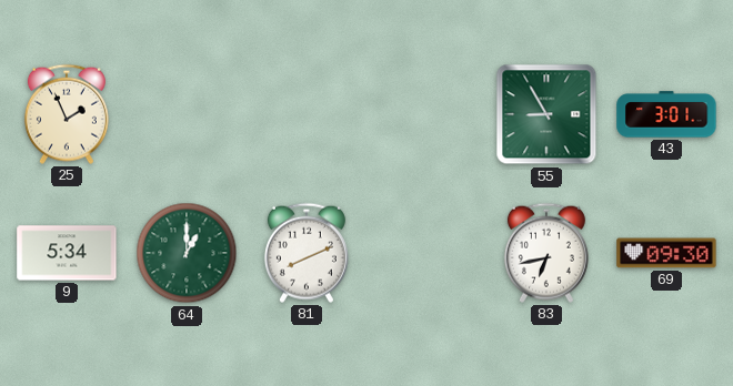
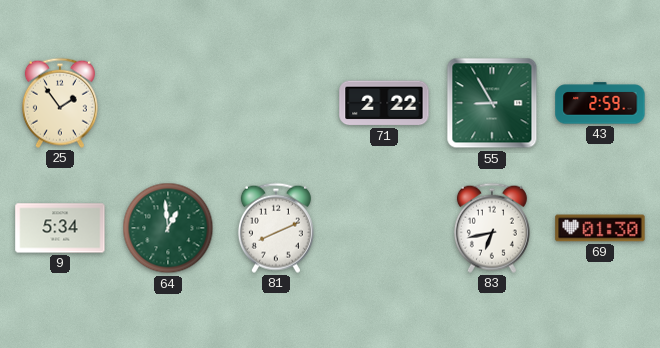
25: 1:56 -> 1:54
71: none -> 2:22
43: 3:01 -> 2:59
64: 1:00 -> 12:59
69: 09:30 -> 01:30
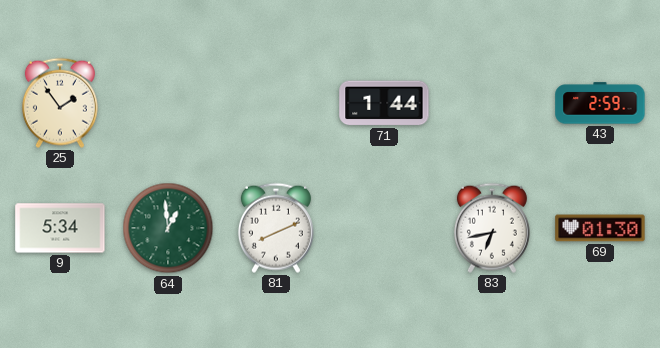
71: 2:22 -> 1:44
55: 8:55 -> none
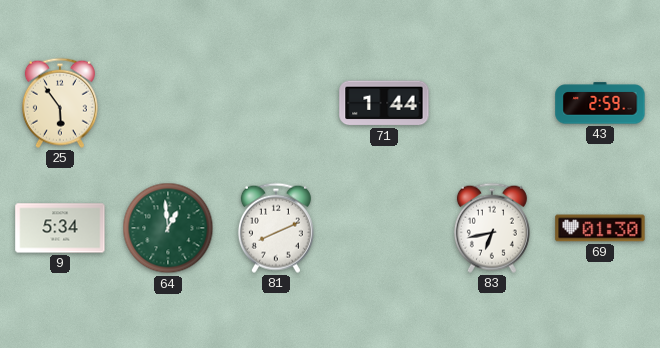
25: 1:54 -> 5:54
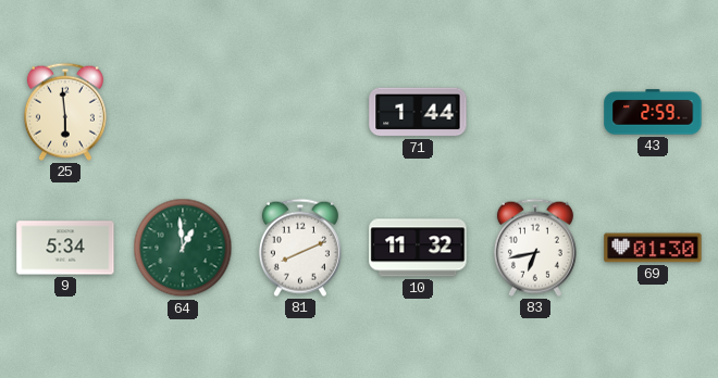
25: 5:54 -> 5:59
10: none -> 11:32
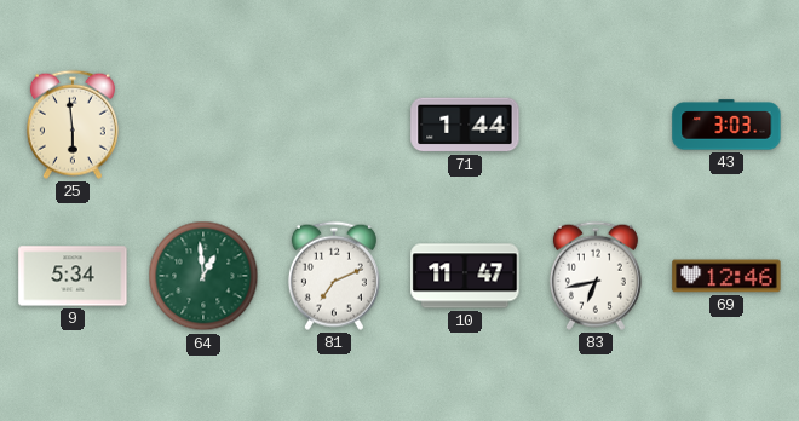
43: 2:59 -> 3:03
81: 8:11 -> 7:11
10: 11:32 -> 11:47
69: 01:30 -> 12:46
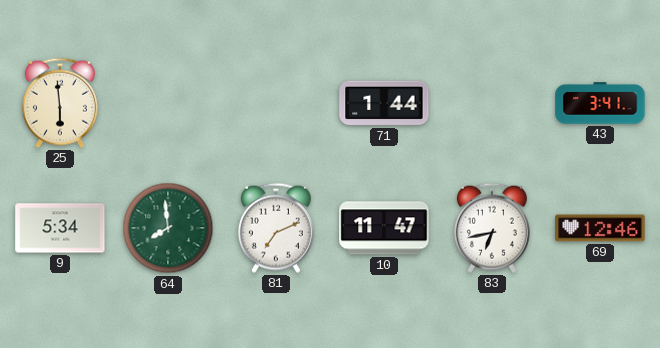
43: 3:03 -> 3:41
64: 12:59 -> 7:59
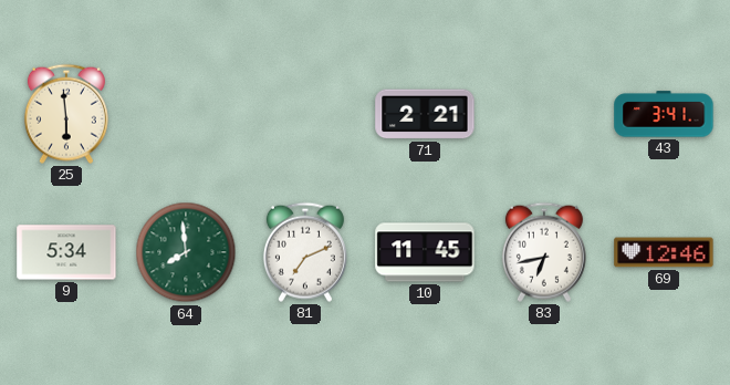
71: 1:44 -> 2:21
10: 11:47 -> 11:45
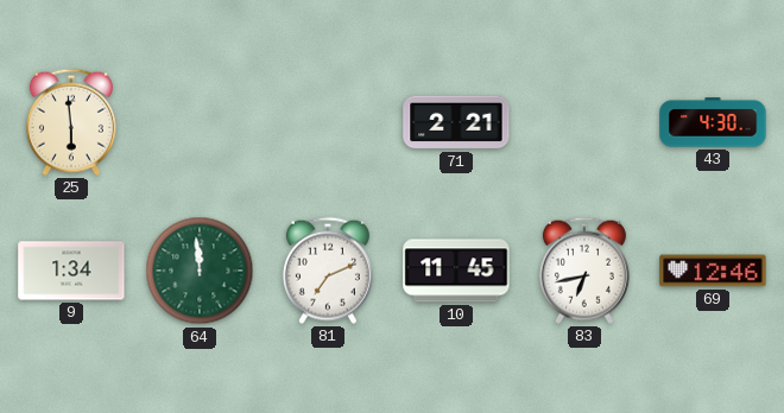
43: 3:41 -> 4:30
9: 5:34 -> 1:34
64: 7:59 -> 11:59
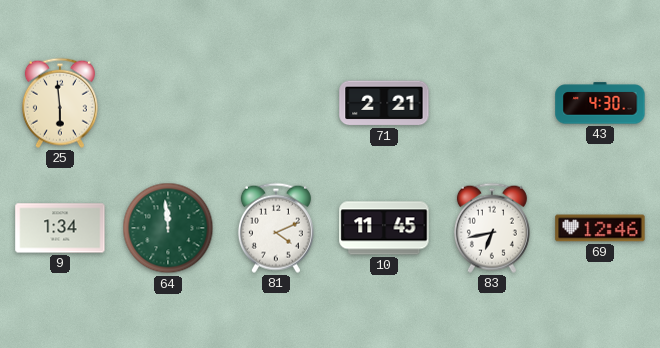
81: 7:11 -> 4:11
